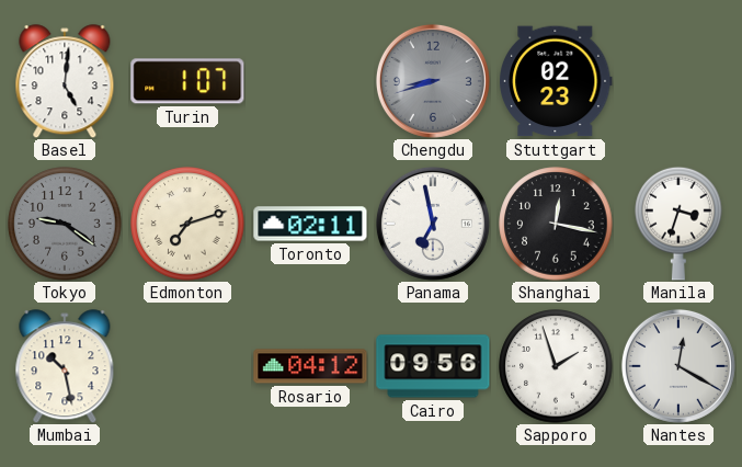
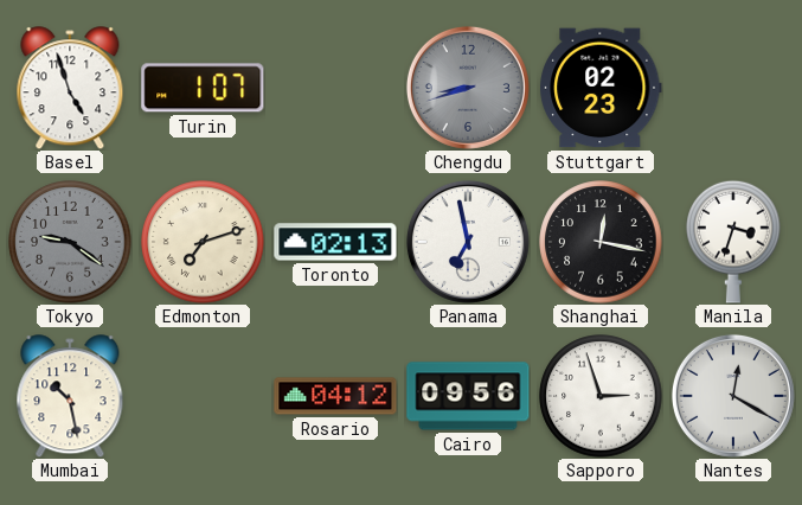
Basel: 5:01 -> 4:57
Toronto: 02:11 -> 02:13
Sapporo: 1:57 -> 2:57
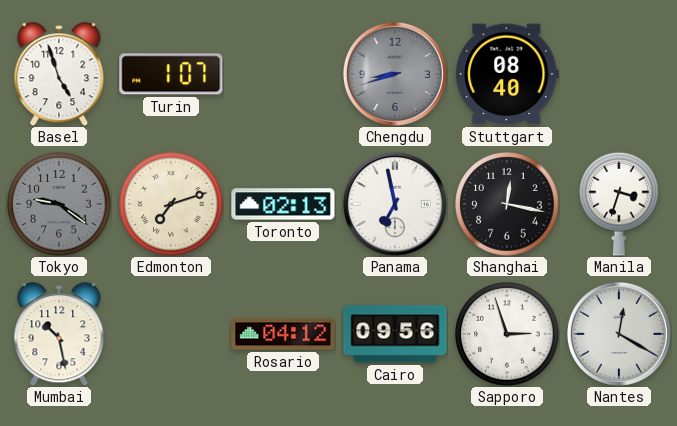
Stuttgart: 02:23 -> 08:40
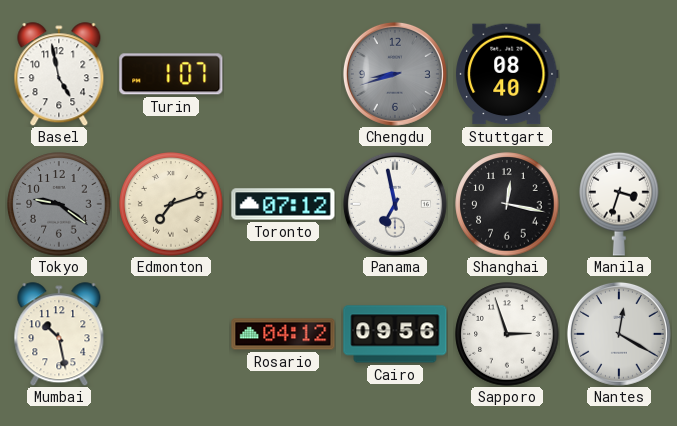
Basel: 4:57 -> 4:58
Toronto: 02:13 -> 07:12
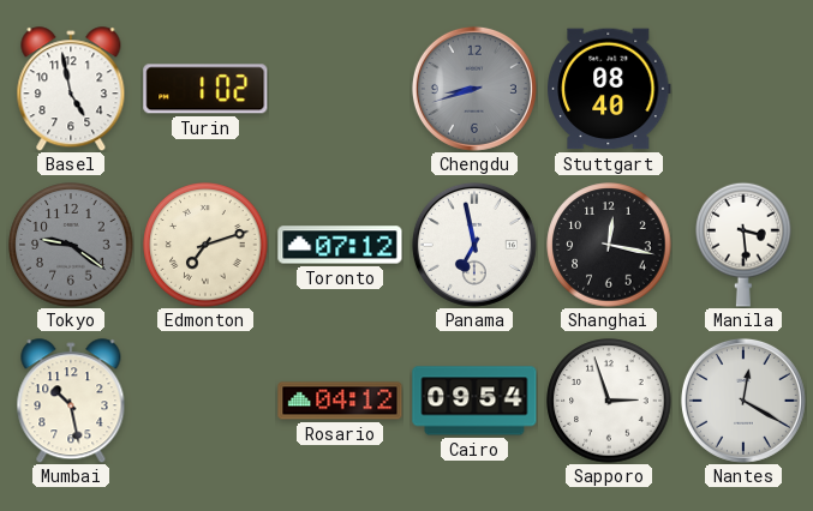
Turin: 1:07 -> 1:02
Manila: 3:33 -> 3:29
Cairo: 09:56 -> 09:54
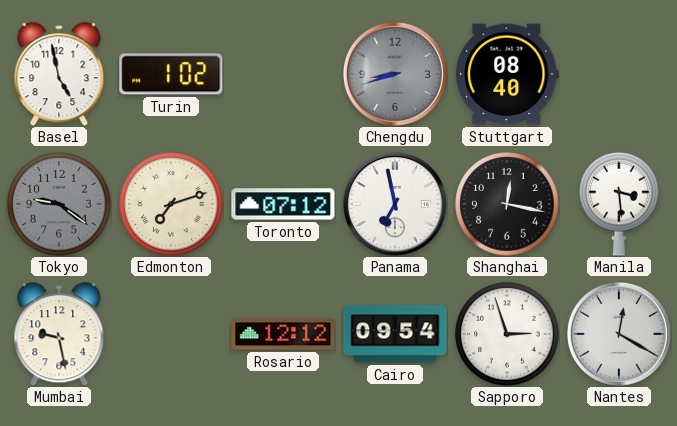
Mumbai: 10:28 -> 9:28
Rosario: 04:12 -> 12:12
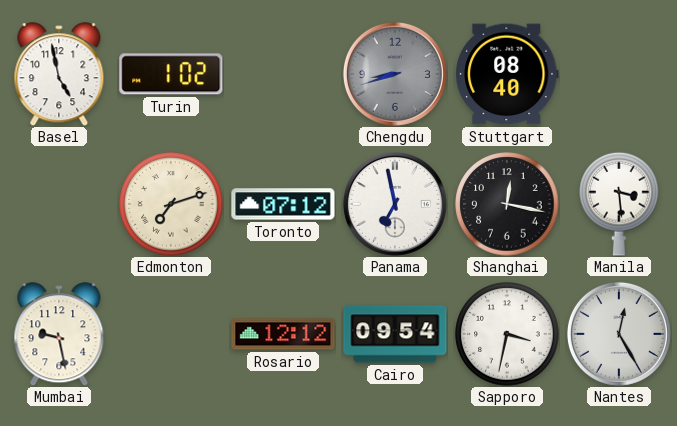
Tokyo: 9:21 -> none
Sapporo: 2:57 -> 3:32
Nantes: 12:20 -> 12:25
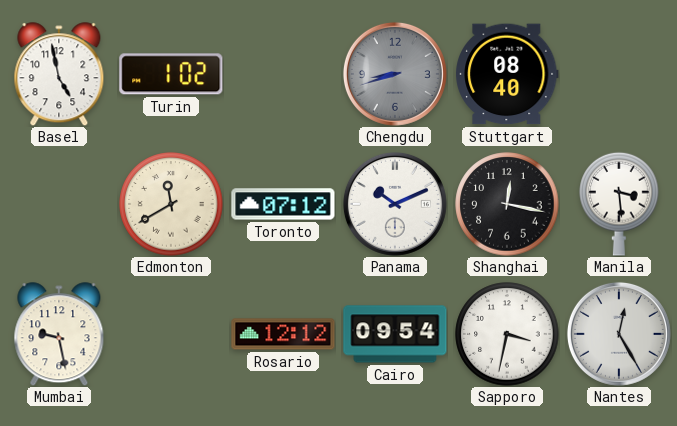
Edmonton: 7:12 -> 11:40
Panama: 6:58 -> 10:11
